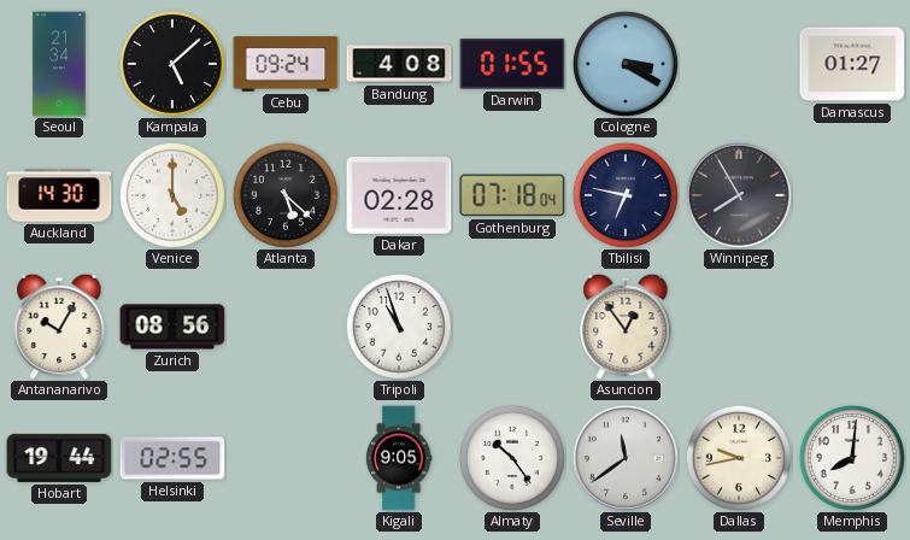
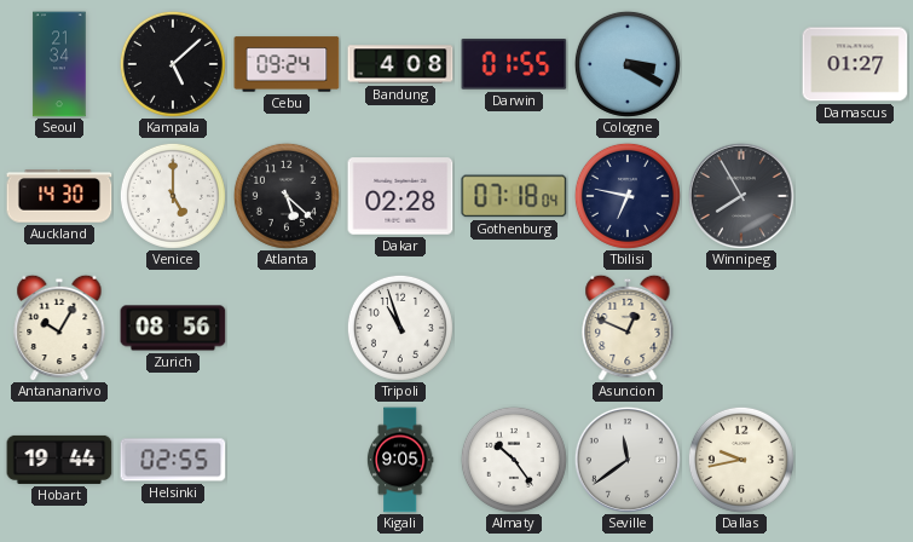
Asuncion: 12:54 -> 12:49
Memphis: 8:01 -> none
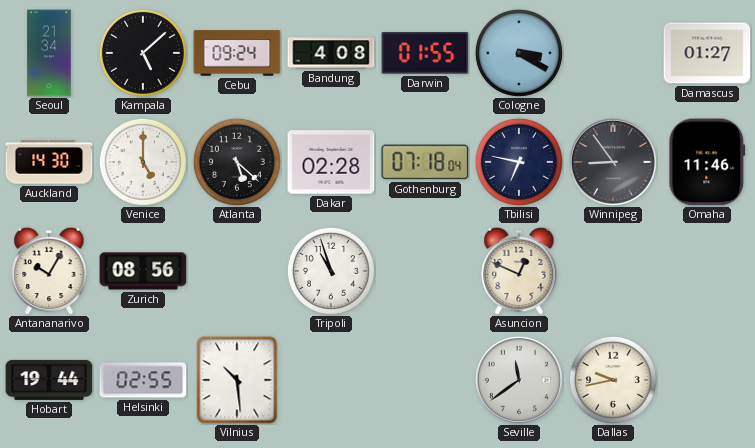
Winnipeg: 7:55 -> 8:54
Omaha: none -> 11:46
Vilnius: none -> 10:29
Kigali: 9:05 -> none
Almaty: 10:24 -> none
